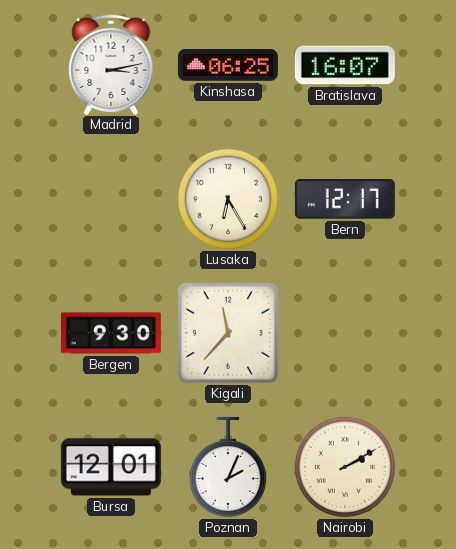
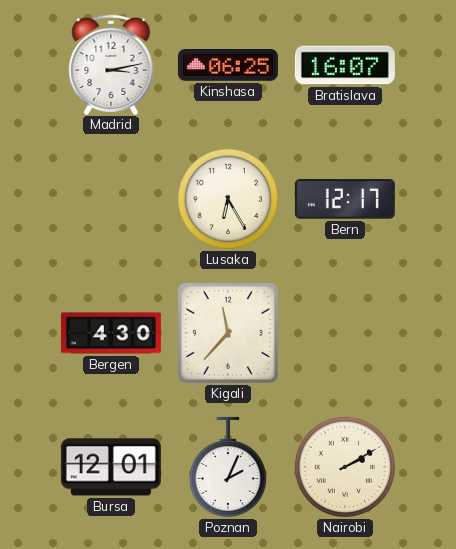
Bergen: 9:30 -> 4:30
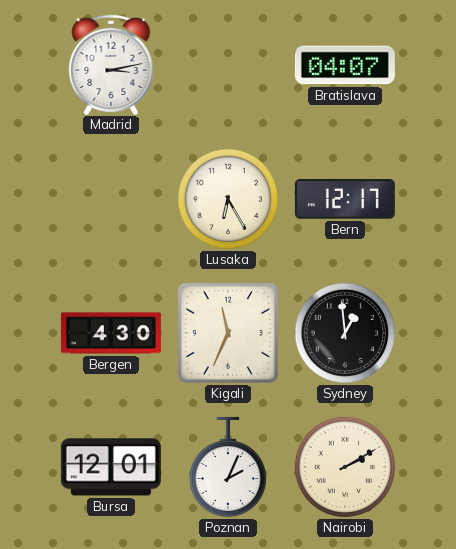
Kinshasa: 06:25 -> none
Bratislava: 16:07 -> 04:07
Kigali: 11:37 -> 11:34
Sydney: none -> 12:59
